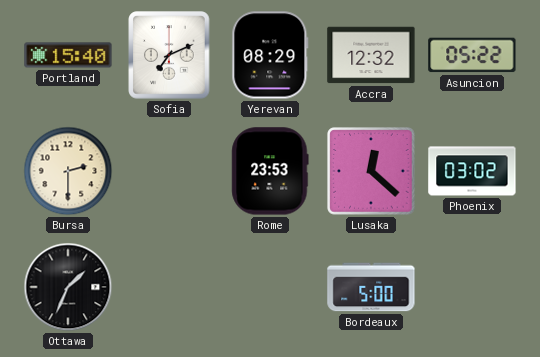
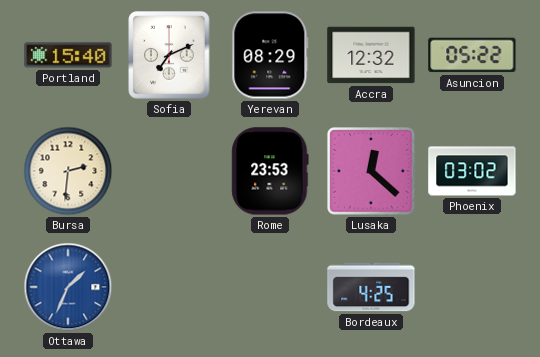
Bursa: 2:30 -> 2:31
Ottawa dial: black -> blue
Bordeaux: 5:00 -> 4:25
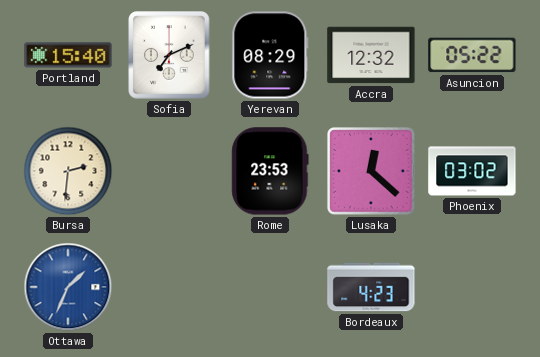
Bordeaux: 4:25 -> 4:23
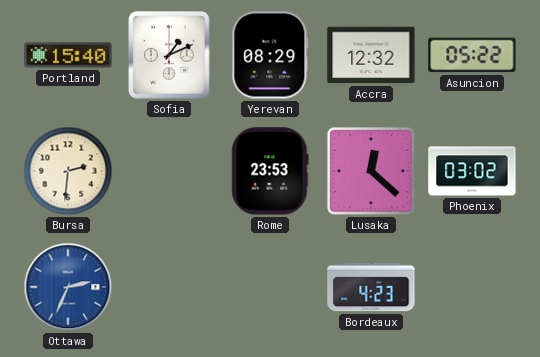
Sofia: 7:11 -> 1:11
Ottawa: 1:34 -> 2:34
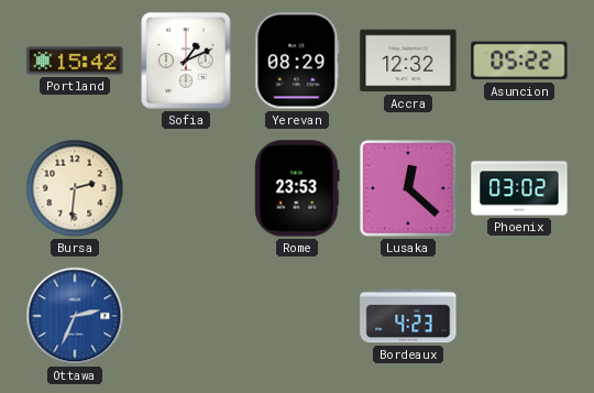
Portland: 15:40 -> 15:42
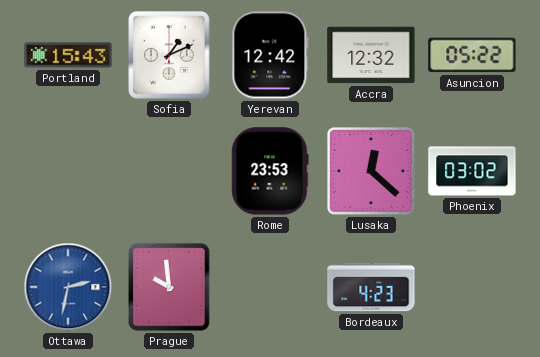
Portland: 15:42 -> 15:43
Yerevan: 08:29 -> 12:42
Bursa: 2:31 -> none
Ottawa: 2:34 -> 2:32
Prague: none -> 9:59
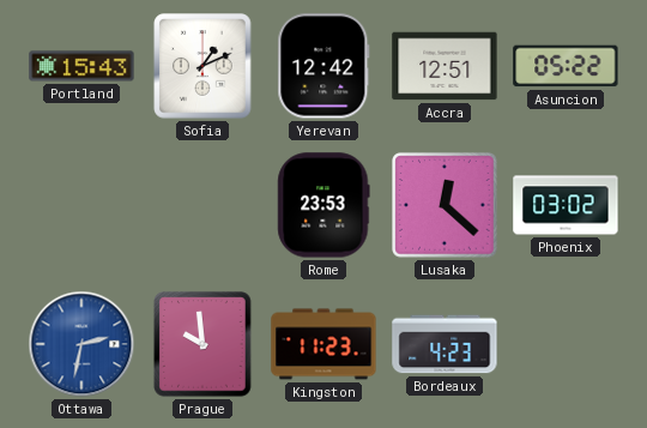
Accra: 12:32 -> 12:51
Kingston: none -> 11:23
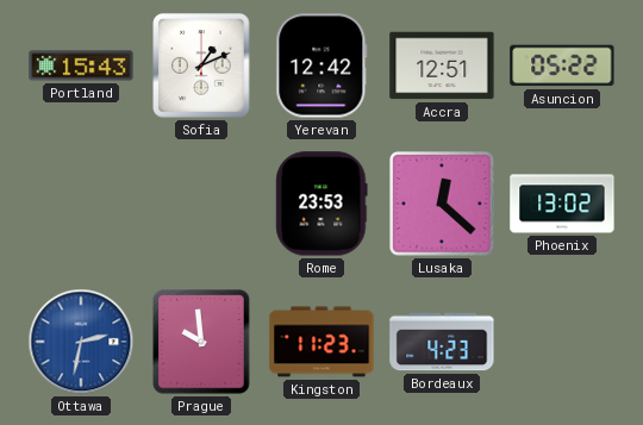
Phoenix: 03:02 -> 13:02
